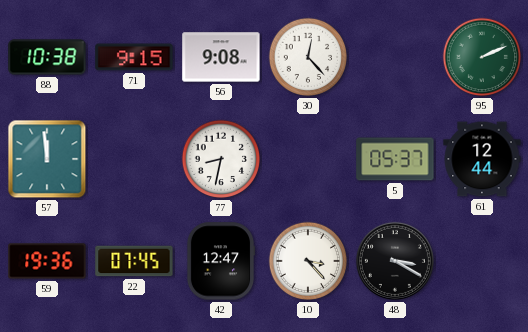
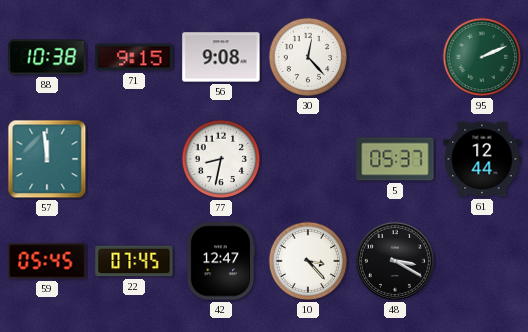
59: 19:36 -> 05:45
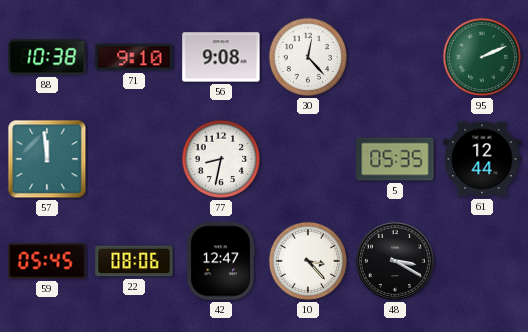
71: 9:15 -> 9:10
5: 05:37 -> 05:35
22: 07:45 -> 08:06
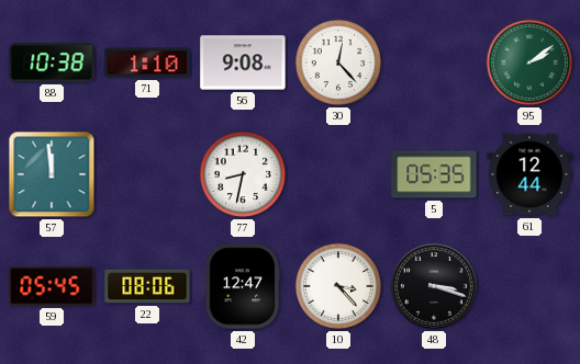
71: 9:10 -> 1:10
95: 2:11 -> 2:09
48: 3:20 -> 3:18
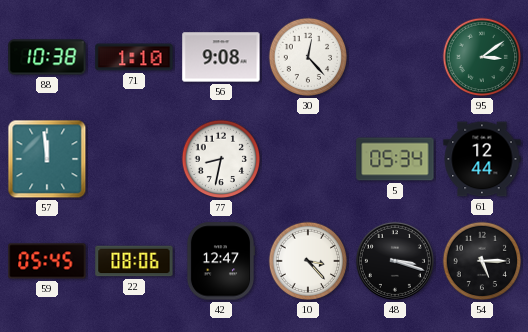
95: 2:09 -> 3:09
5: 05:35 -> 05:34
54: none -> 5:15
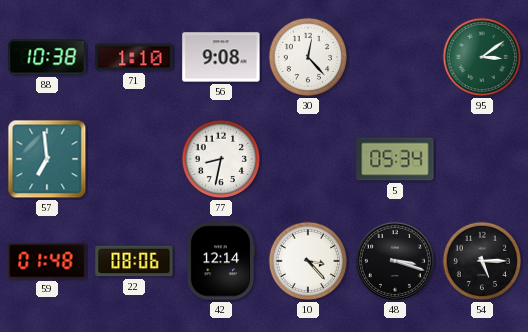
57: 11:59 -> 6:59
61: 12:44 -> none
59: 05:45 -> 01:48
42: 12:47 -> 12:14
